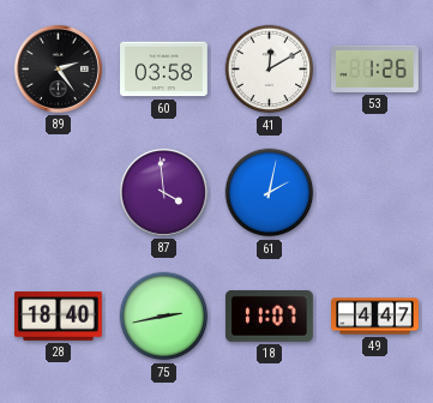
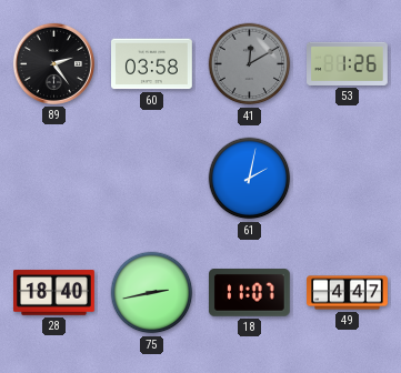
41 dial: white -> grey
87: 3:59 -> none
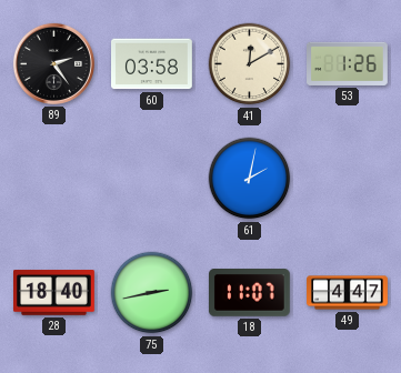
41 dial: grey -> cream
